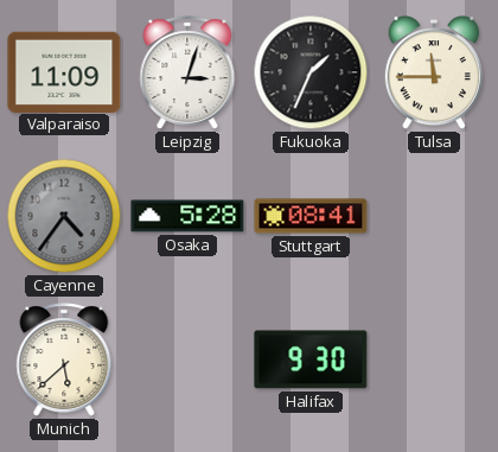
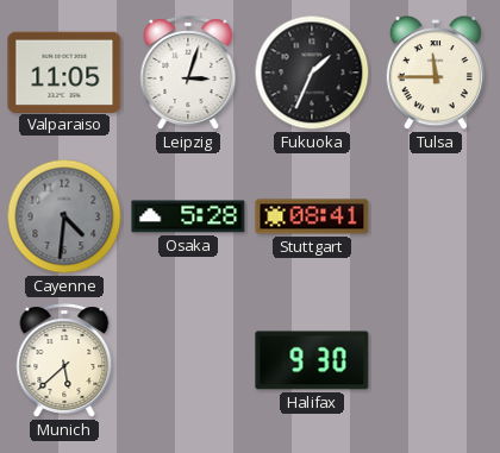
Valparaiso: 11:09 -> 11:05
Cayenne: 4:36 -> 4:31
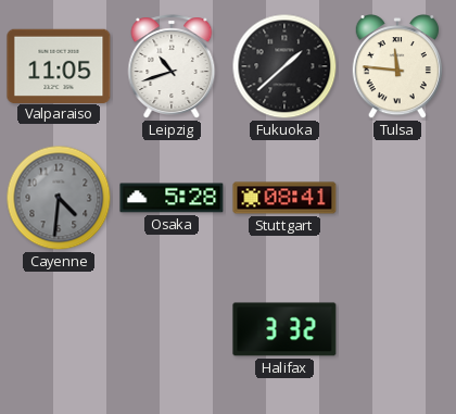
Leipzig: 3:03 -> 10:42
Fukuoka: 1:34 -> 1:38
Tulsa: 11:45 -> 11:46
Munich: 5:38 -> none
Halifax: 9:30 -> 3:32
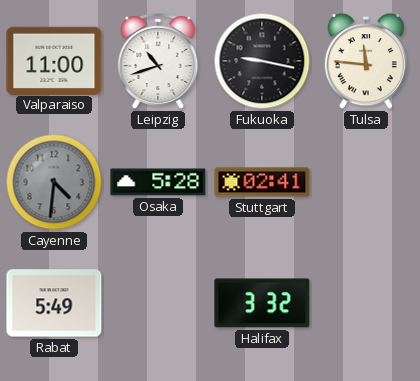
Valparaiso: 11:05 -> 11:00
Fukuoka: 1:38 -> 9:17
Stuttgart: 08:41 -> 02:41
Rabat: none -> 5:49
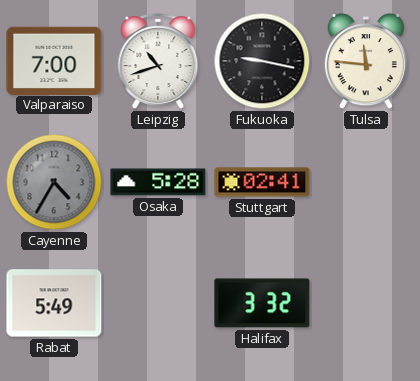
Valparaiso: 11:00 -> 7:00
Cayenne: 4:31 -> 4:35
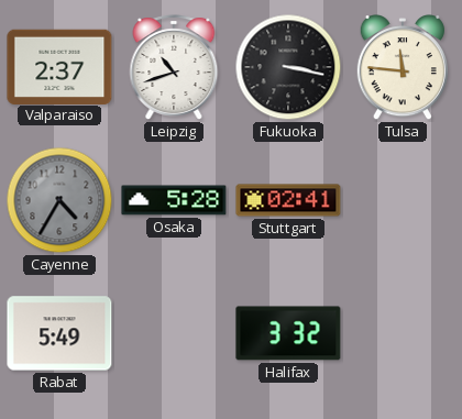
Valparaiso: 7:00 -> 2:37
Fukuoka: 9:17 -> 3:17
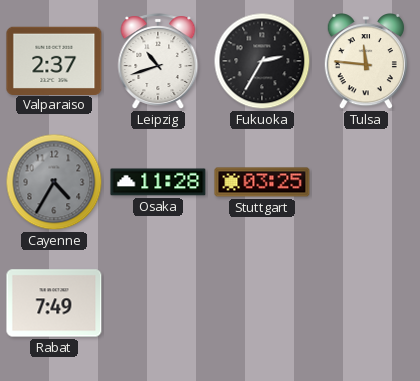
Fukuoka: 3:17 -> 2:35
Osaka: 5:28 -> 11:28
Stuttgart: 02:41 -> 03:25
Rabat: 5:49 -> 7:49
Halifax: 3:32 -> none
